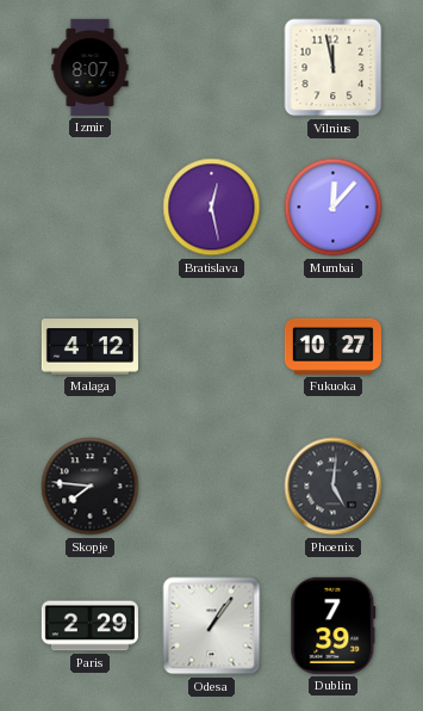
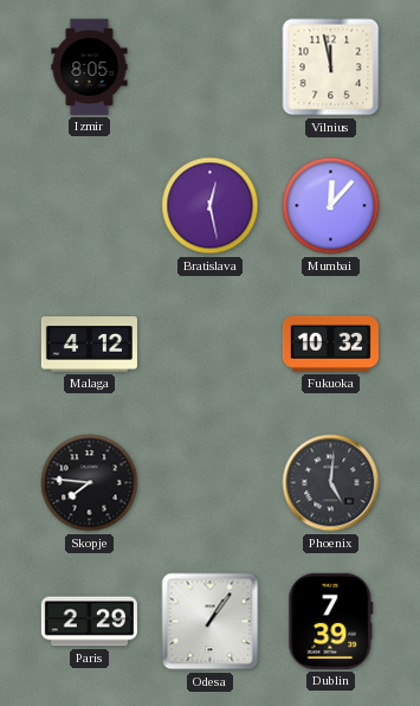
Izmir: 8:07 -> 8:05
Fukuoka: 10:27 -> 10:32
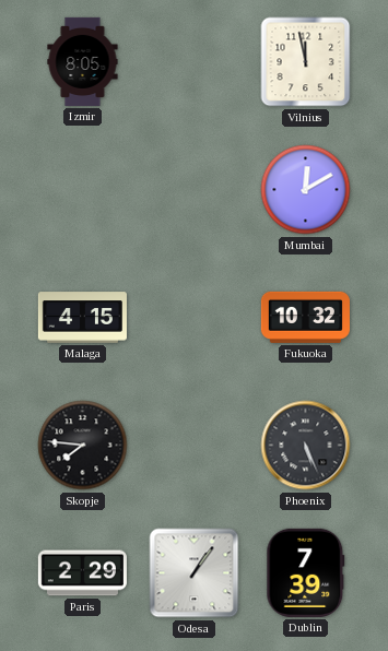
Bratislava: 12:28 -> none
Mumbai: 12:07 -> 12:10
Malaga: 4:12 -> 4:15
Phoenix: 5:01 -> 5:26
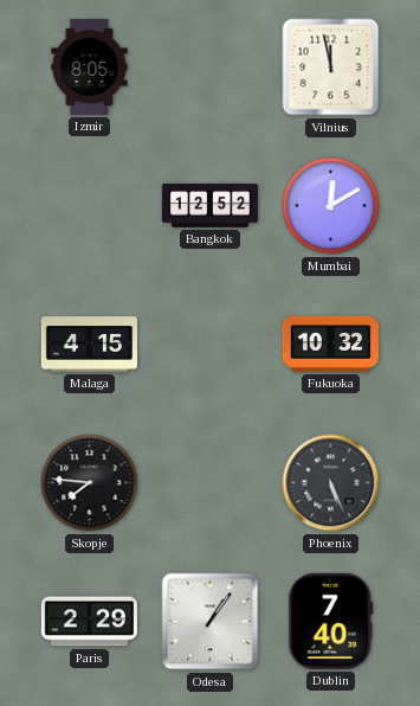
Bangkok: none -> 12:52
Dublin: 7:39 -> 7:40
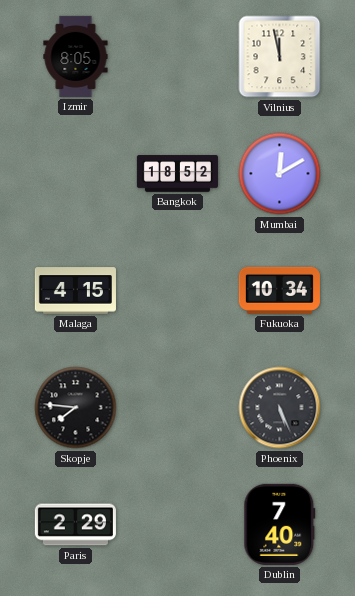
Bangkok: 12:52 -> 18:52
Fukuoka: 10:32 -> 10:34
Odesa: 1:06 -> none
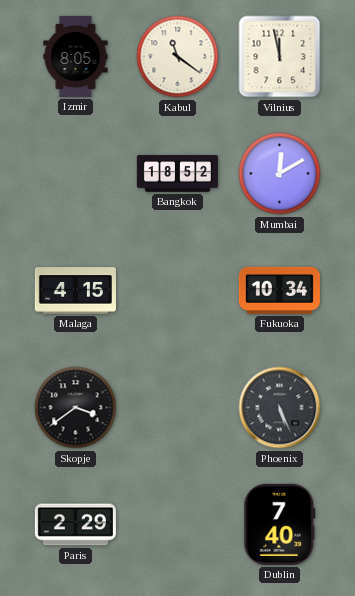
Kabul: none -> 11:21
Skopje: 7:46 -> 3:39
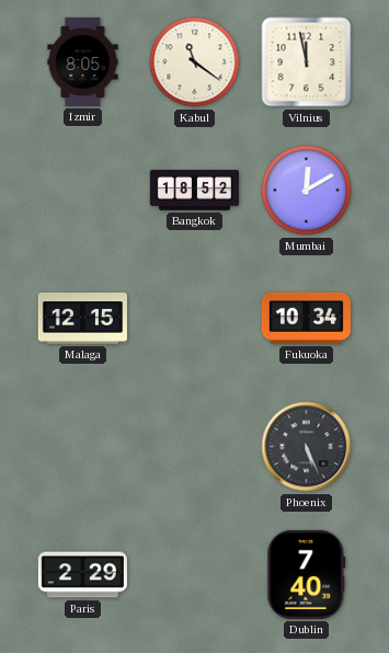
Malaga: 4:15 -> 12:15
Skopje: 3:39 -> none
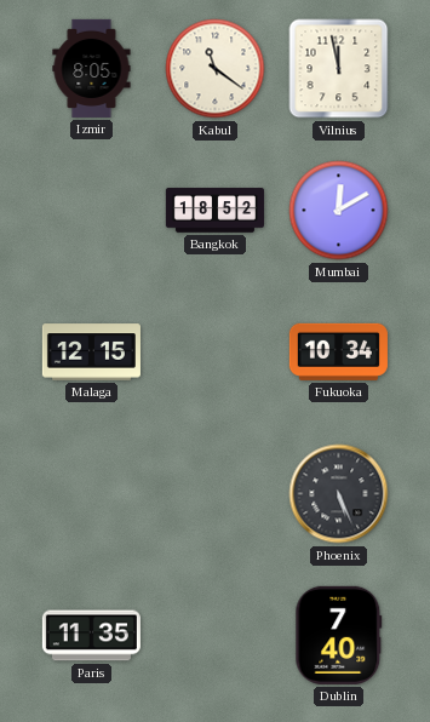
Paris: 2:29 -> 11:35
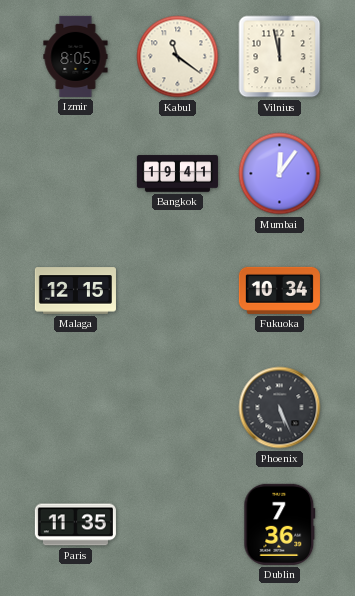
Bangkok: 18:52 -> 19:41
Mumbai: 12:10 -> 12:06
Dublin: 7:40 -> 7:36
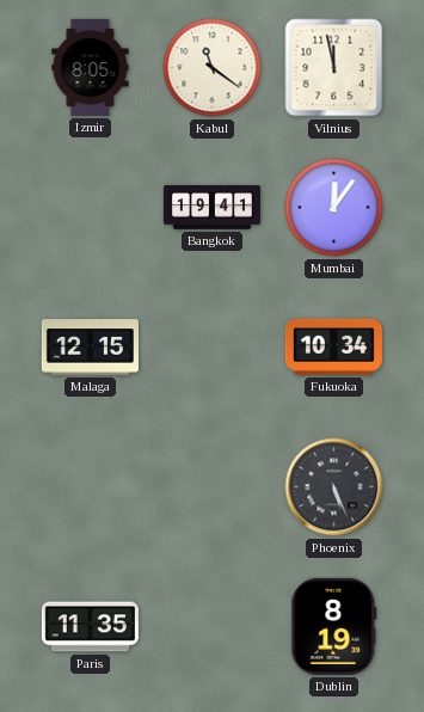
Dublin: 7:36 -> 8:19
